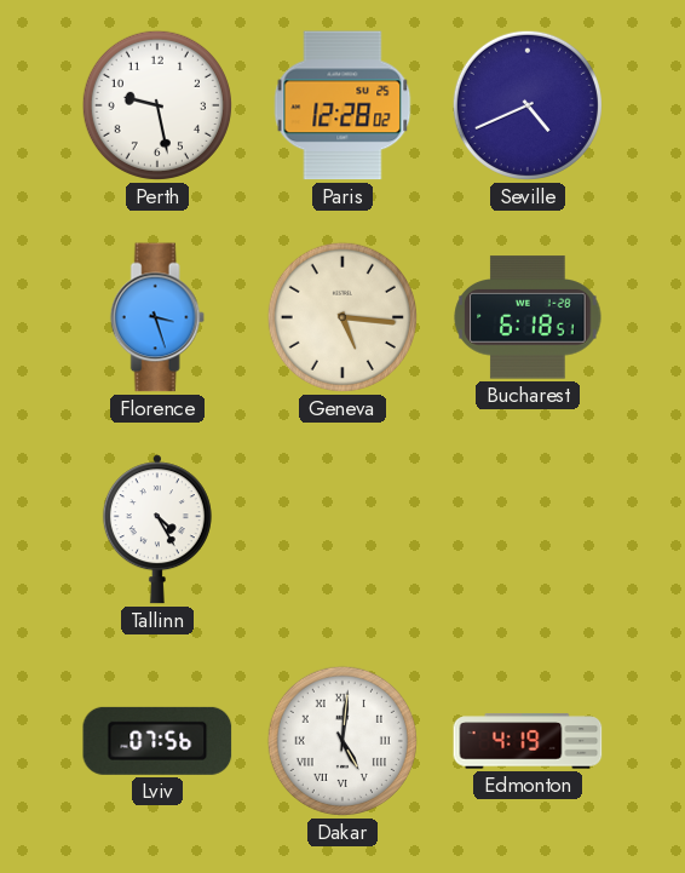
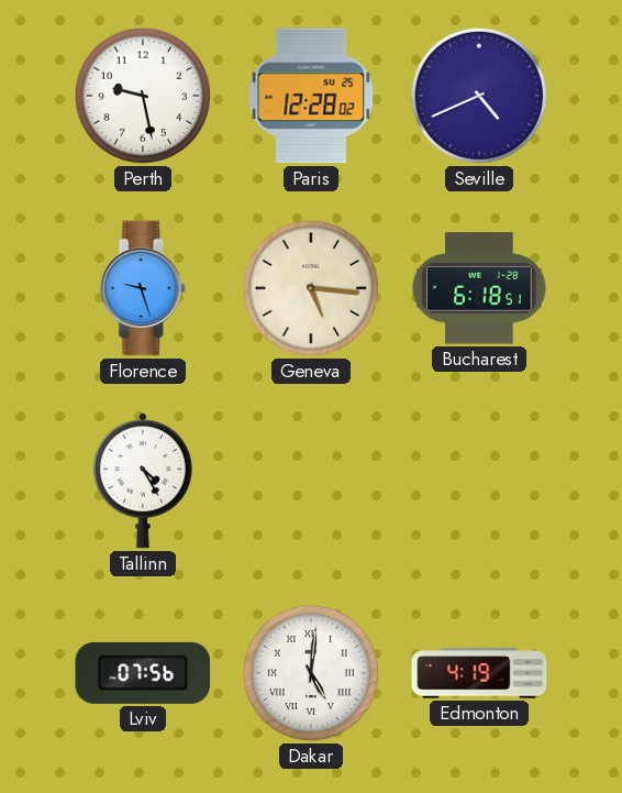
Florence: 3:27 -> 9:27
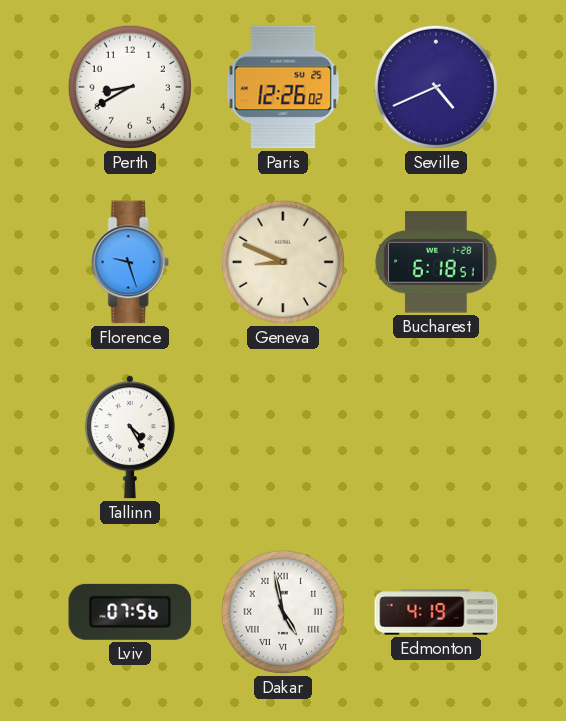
Perth: 9:28 -> 8:40
Paris: 12:28 -> 12:26
Geneva: 5:16 -> 8:49
Dakar: 5:01 -> 4:58
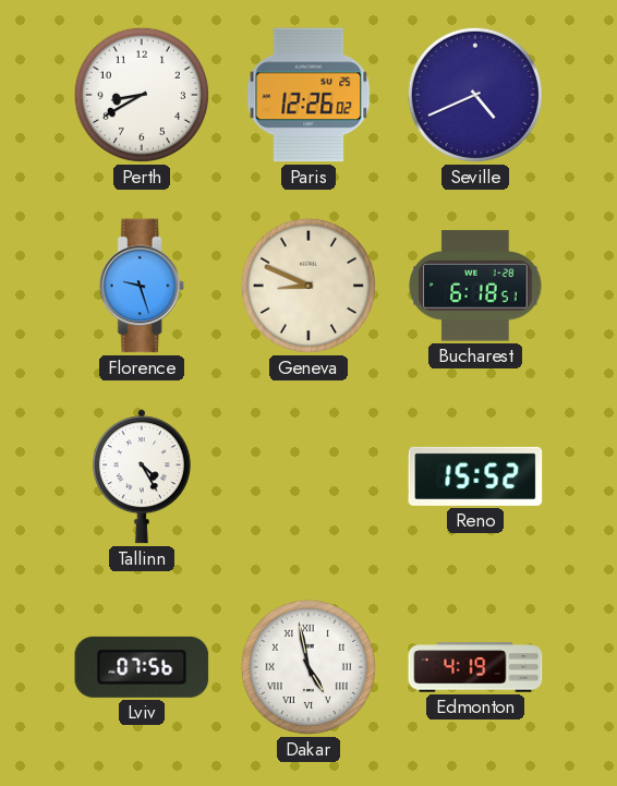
Reno: none -> 15:52
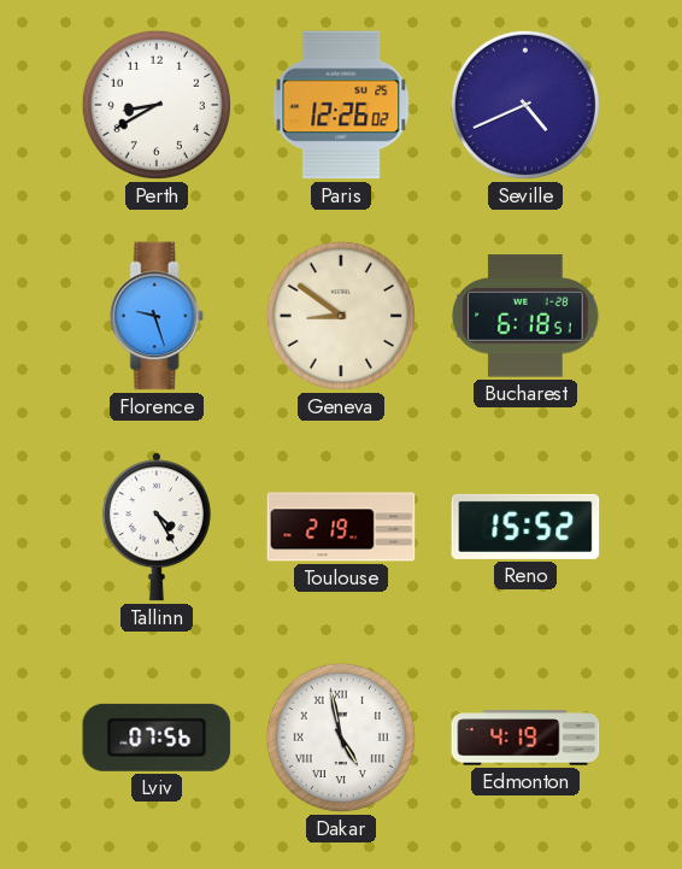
Geneva: 8:49 -> 8:51
Toulouse: none -> 2:19
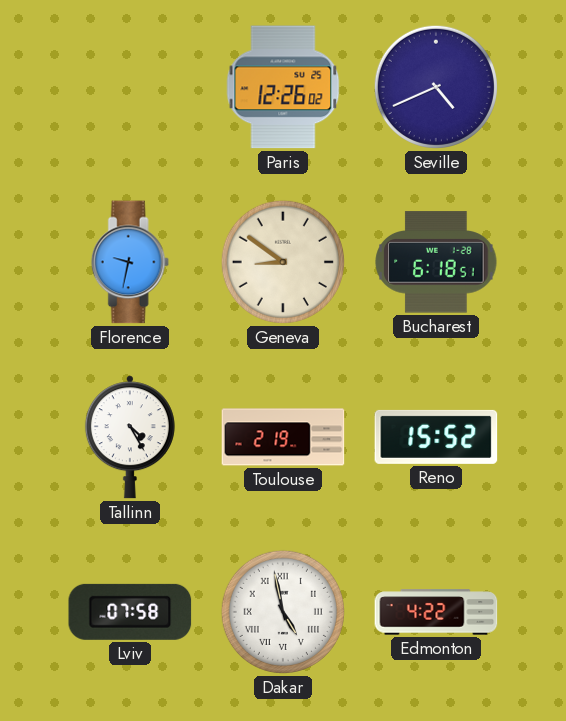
Perth: 8:40 -> none
Florence: 9:27 -> 9:32
Lviv: 07:56 -> 07:58
Edmonton: 4:19 -> 4:22
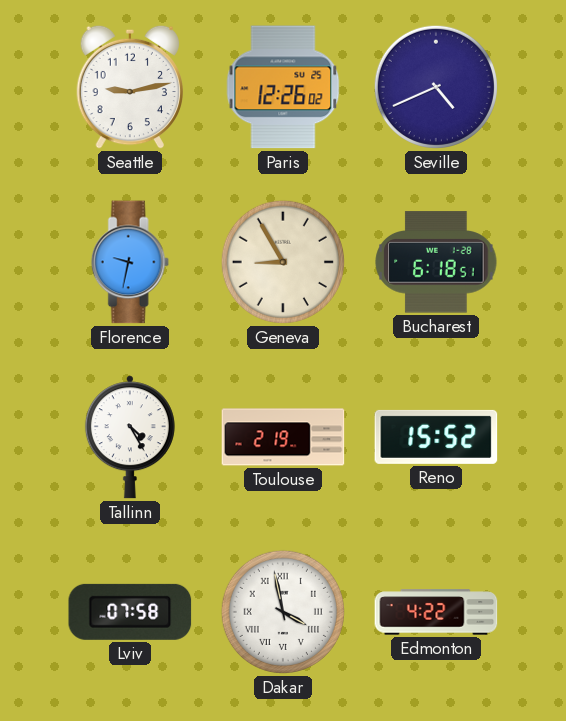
Seattle: none -> 9:13
Geneva: 8:51 -> 8:55
Dakar: 4:58 -> 3:58
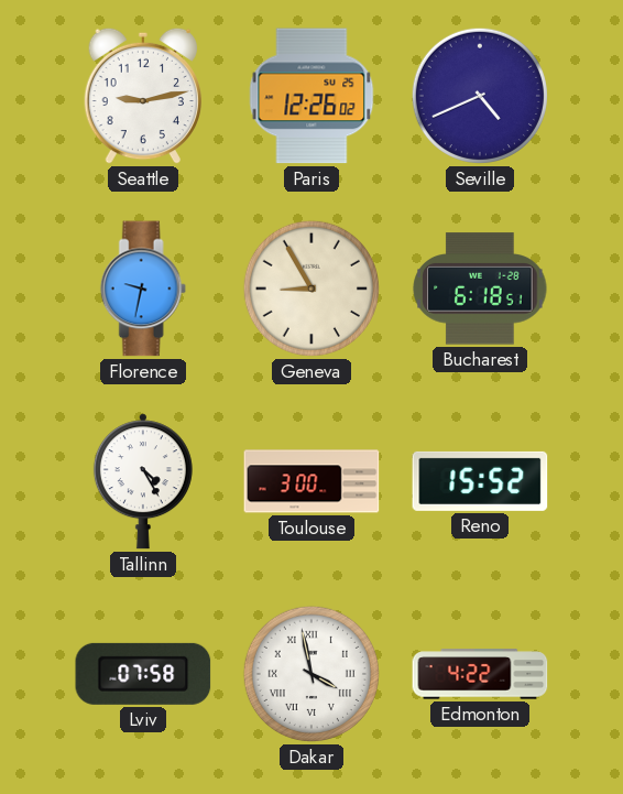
Toulouse: 2:19 -> 3:00
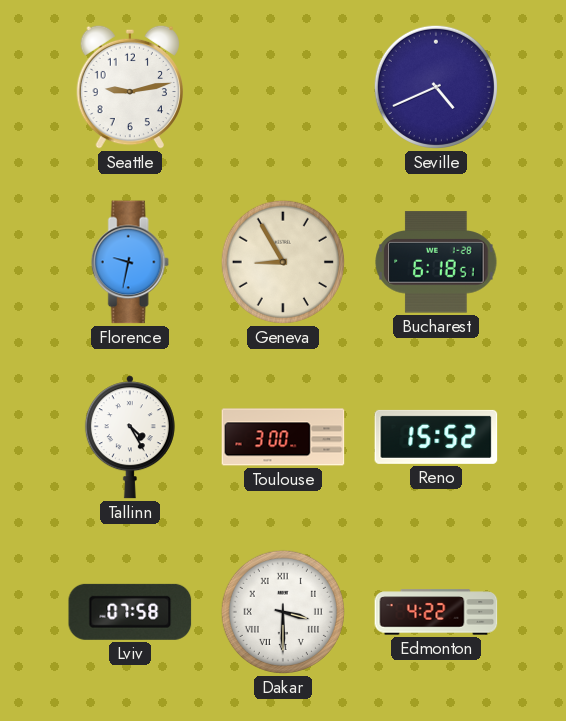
Paris: 12:26 -> none
Dakar: 3:58 -> 3:30
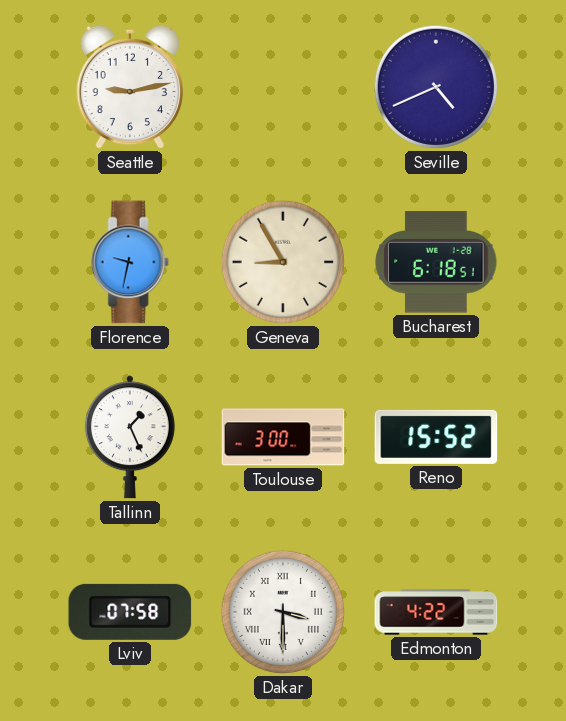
Tallinn: 4:25 -> 1:26
